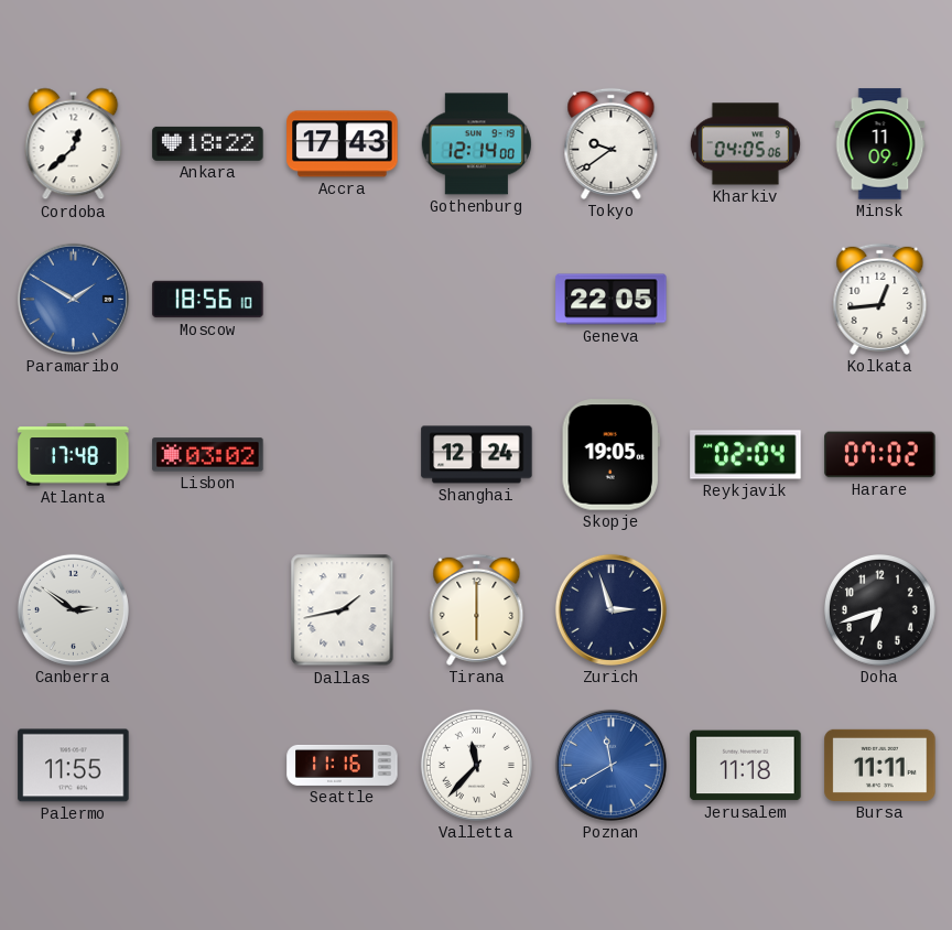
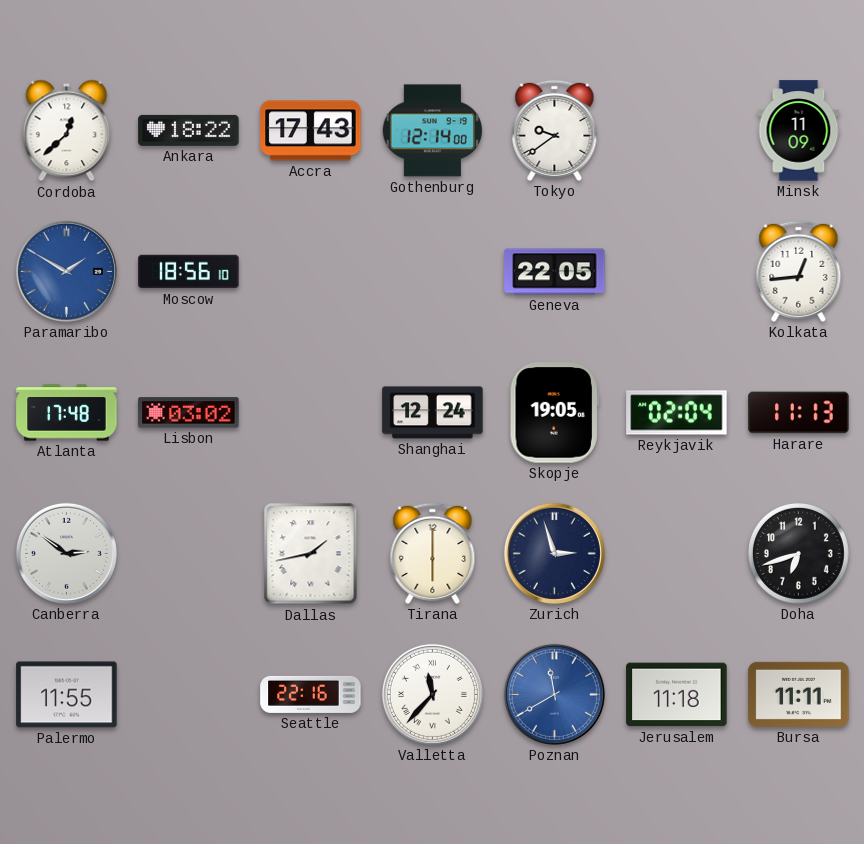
Kharkiv: 04:05 -> none
Harare: 07:02 -> 11:13
Seattle: 11:16 -> 22:16
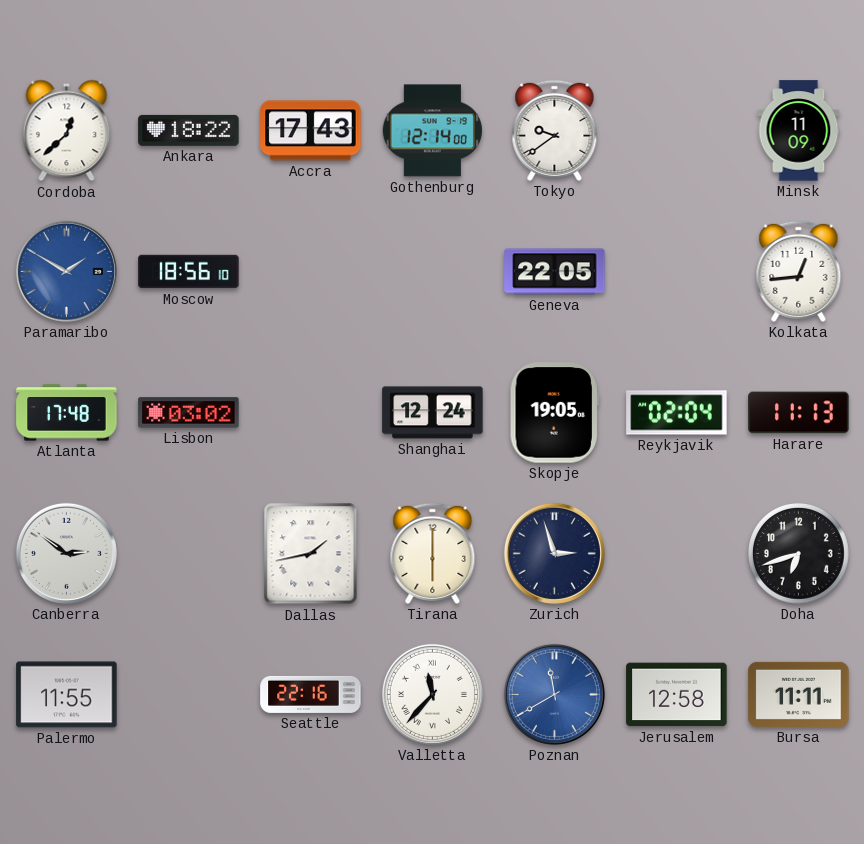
Jerusalem: 11:18 -> 12:58
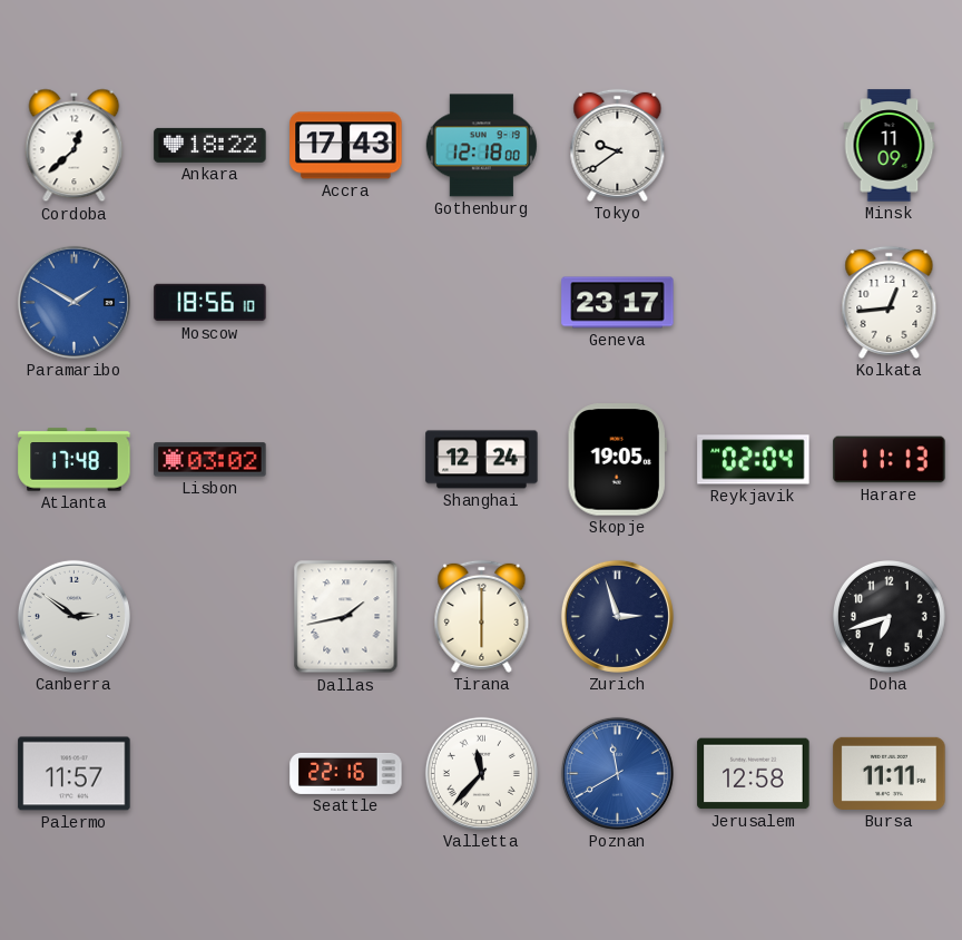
Gothenburg: 12:14 -> 12:18
Geneva: 22:05 -> 23:17
Palermo: 11:55 -> 11:57
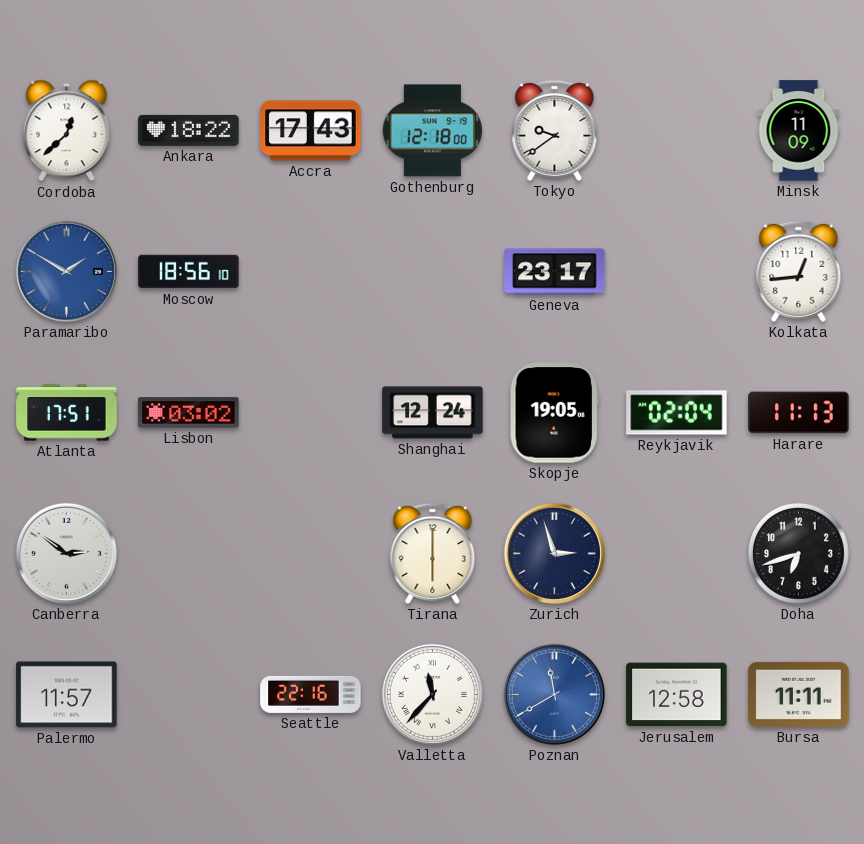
Atlanta: 17:48 -> 17:51
Dallas: 1:43 -> none
